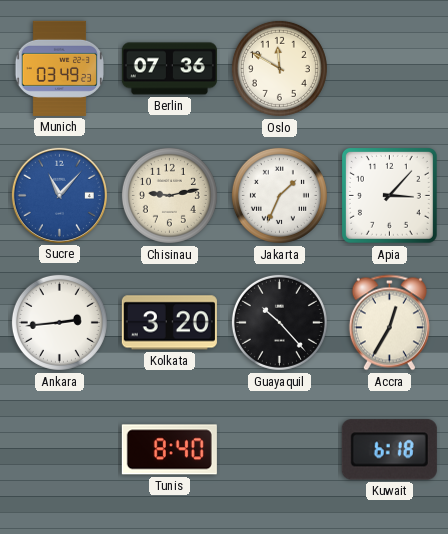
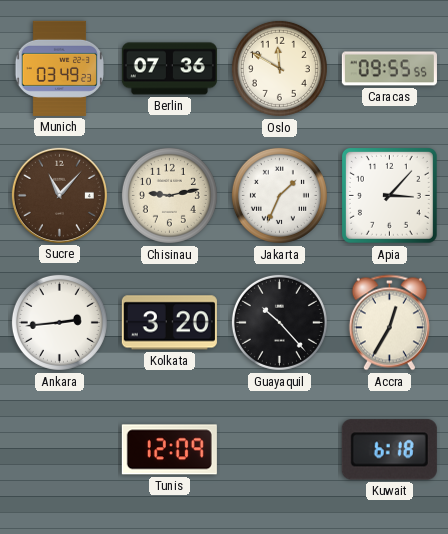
Caracas: none -> 09:55
Sucre dial: blue -> brown
Tunis: 8:40 -> 12:09
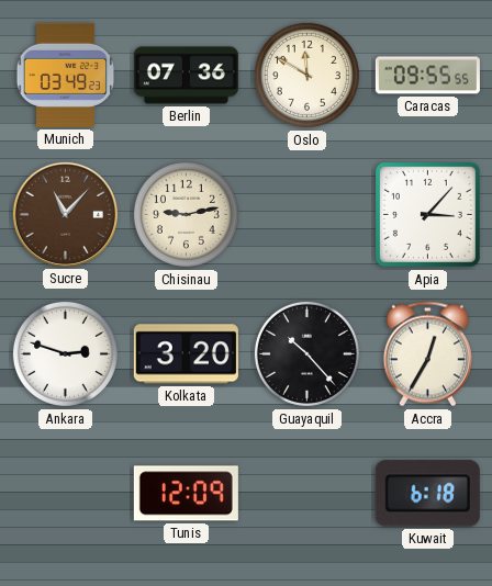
Jakarta: 1:34 -> none
Ankara: 2:44 -> 2:48
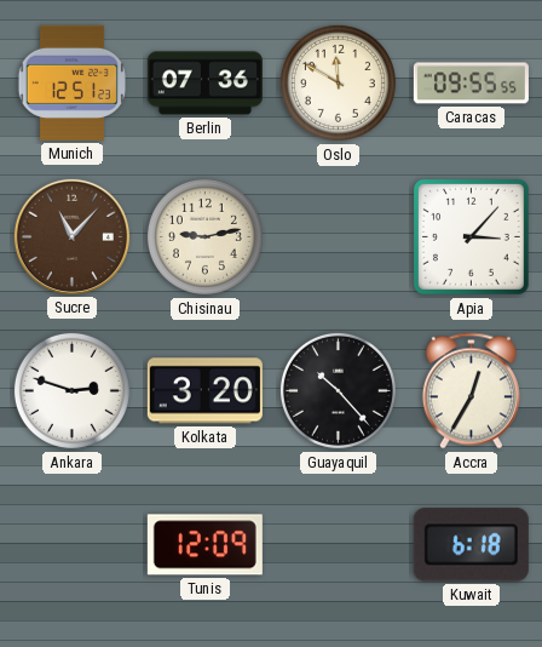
Munich: 03:49 -> 12:51
